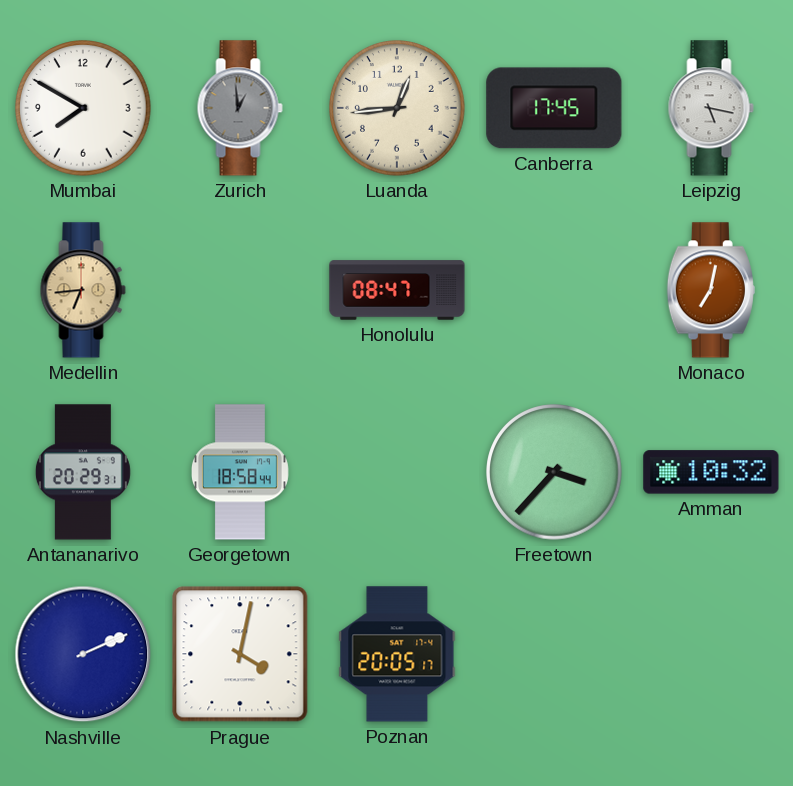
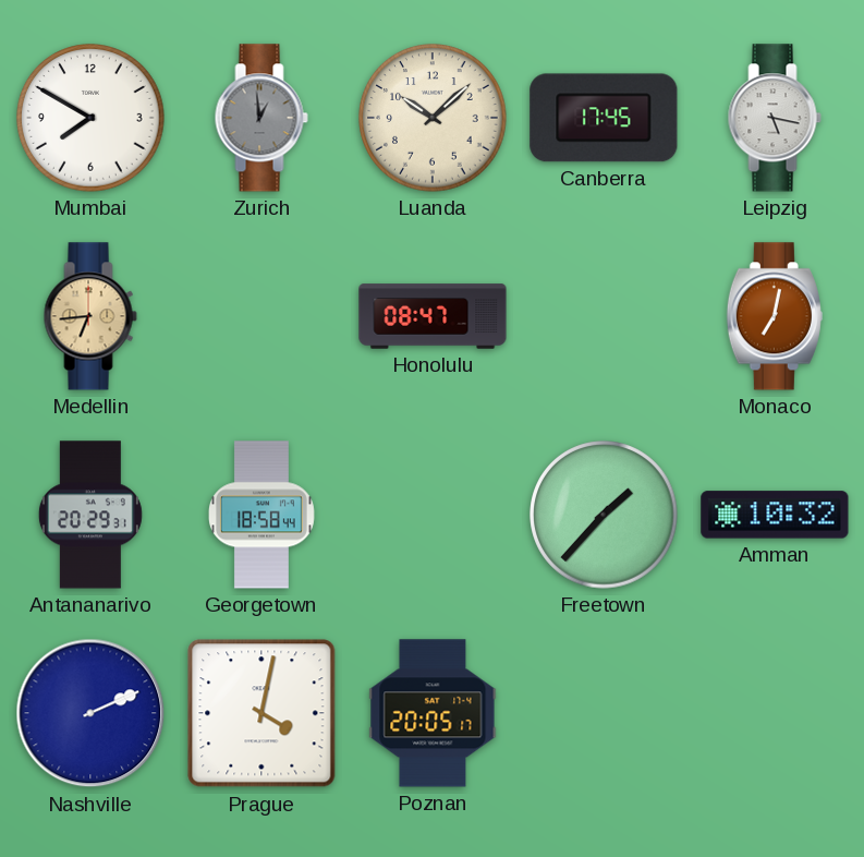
Luanda: 12:44 -> 10:08
Freetown: 3:37 -> 1:37
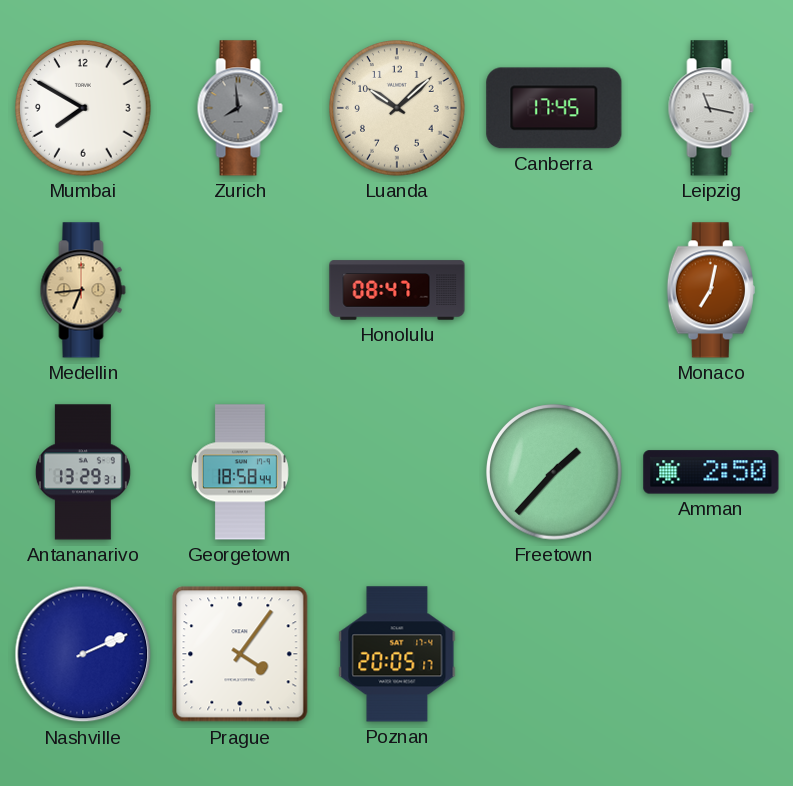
Zurich: 12:59 -> 7:59
Leipzig: 5:17 -> 11:17
Antananarivo: 20:29 -> 13:29
Amman: 10:32 -> 2:50
Prague: 4:02 -> 4:06
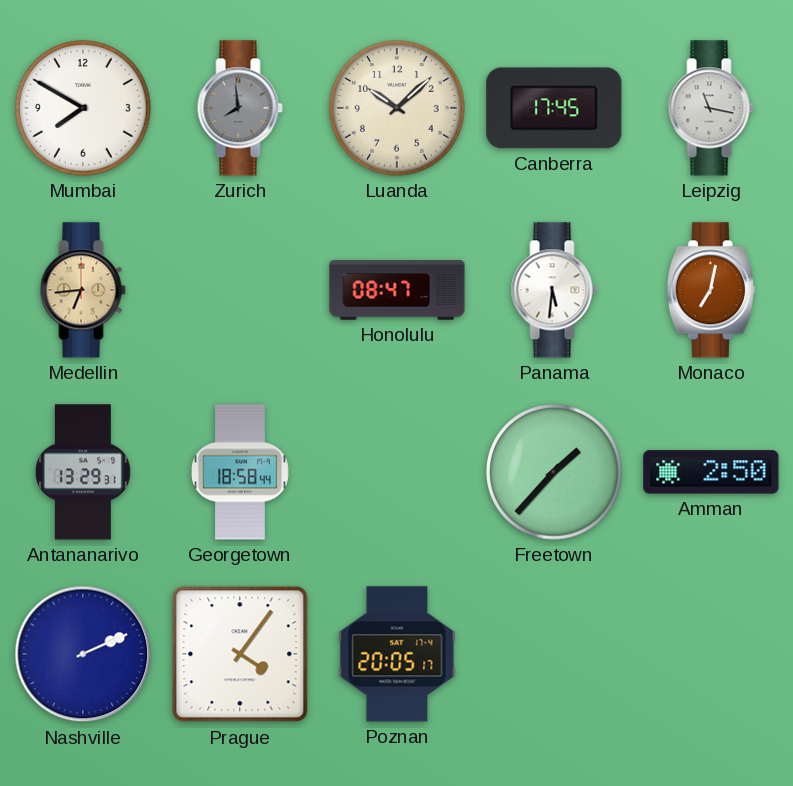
Panama: none -> 5:31
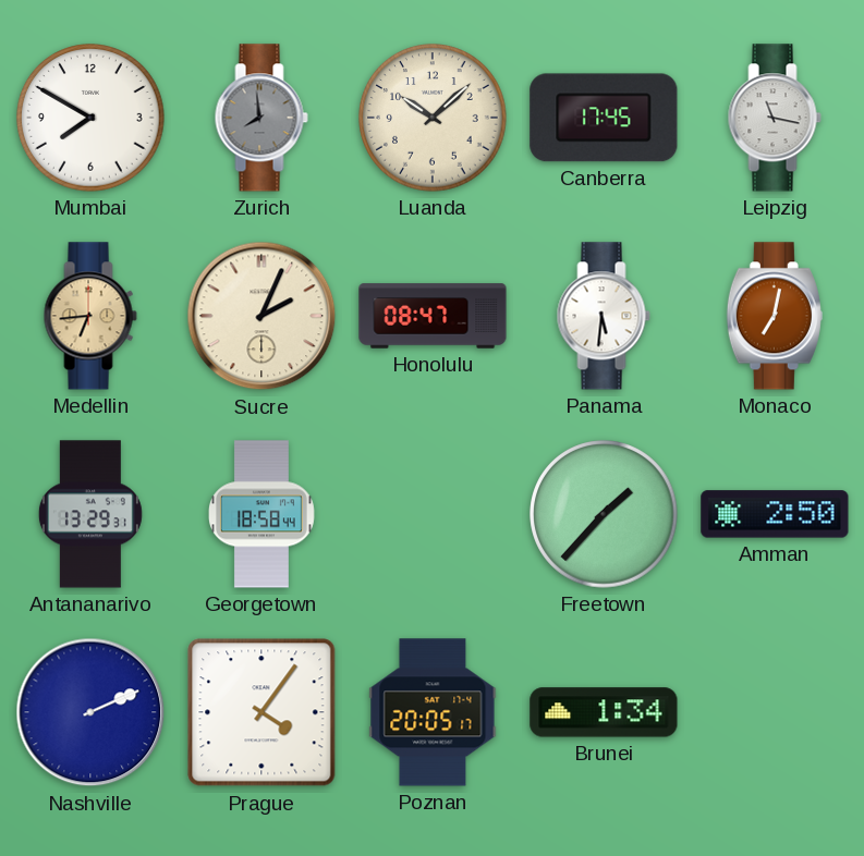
Sucre: none -> 2:04
Brunei: none -> 1:34
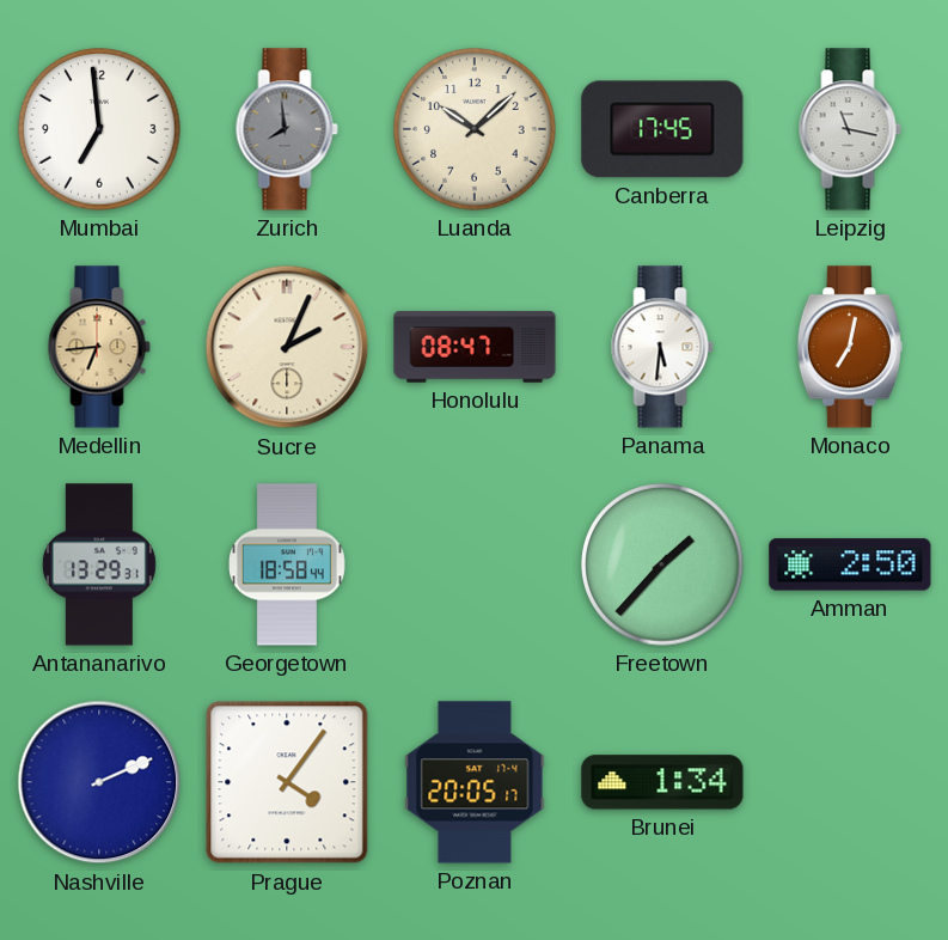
Mumbai: 7:50 -> 6:59
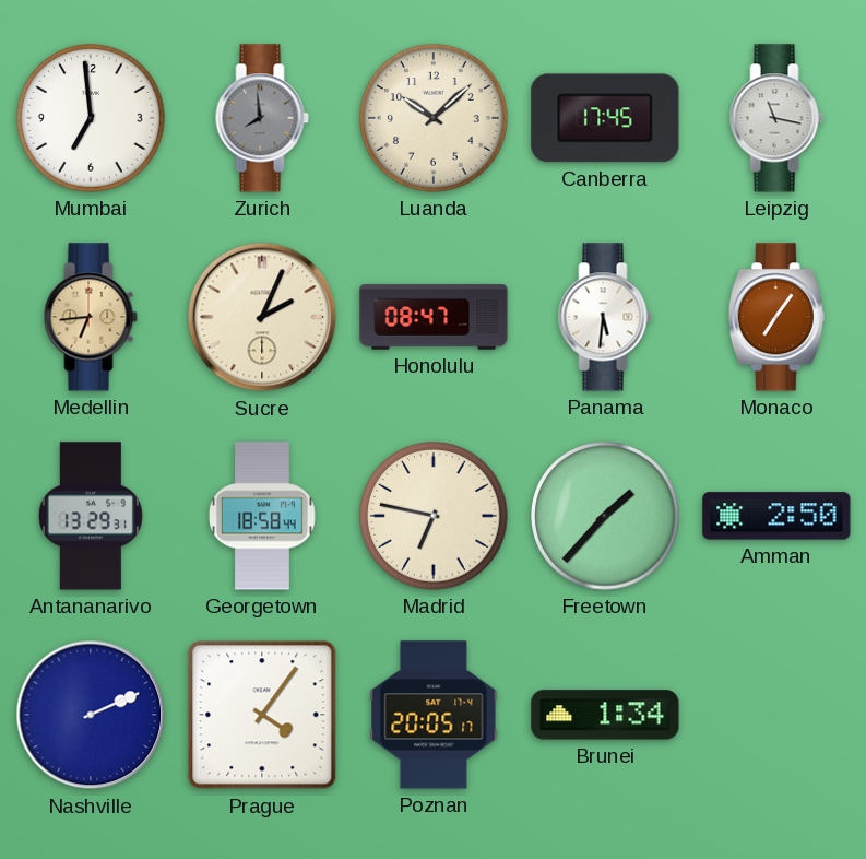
Monaco: 7:02 -> 7:06
Madrid: none -> 6:47
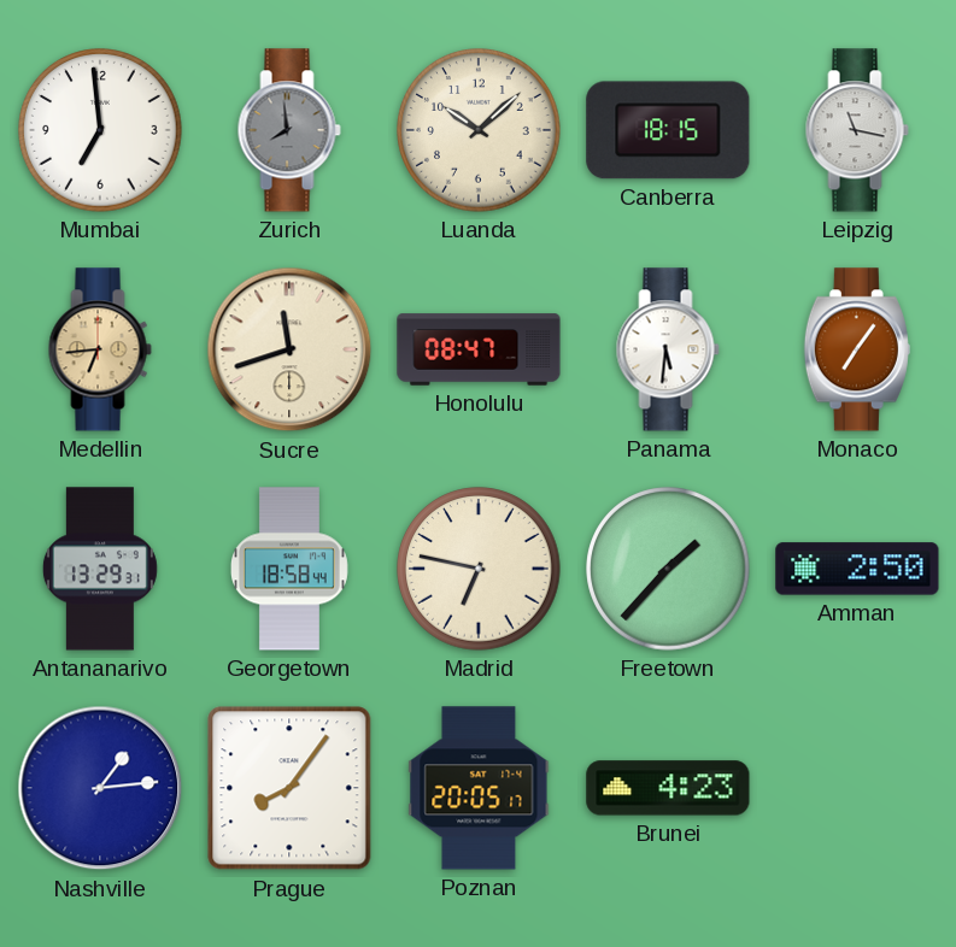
Canberra: 17:45 -> 18:15
Sucre: 2:04 -> 11:42
Nashville: 2:11 -> 1:14
Prague: 4:06 -> 8:06
Brunei: 1:34 -> 4:23
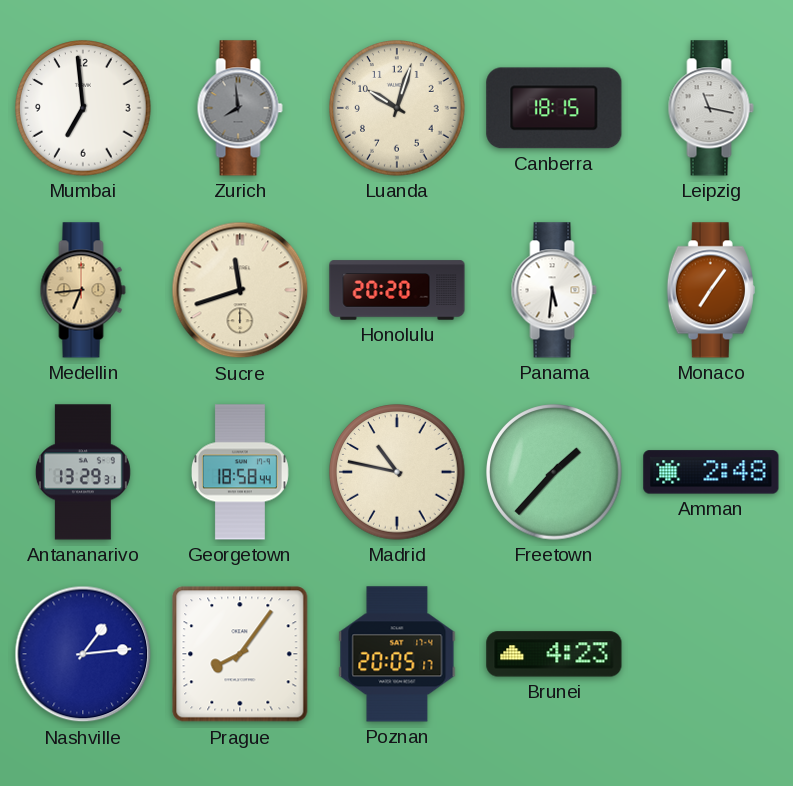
Luanda: 10:08 -> 10:03
Honolulu: 08:47 -> 20:20
Madrid: 6:47 -> 10:47
Amman: 2:50 -> 2:48
